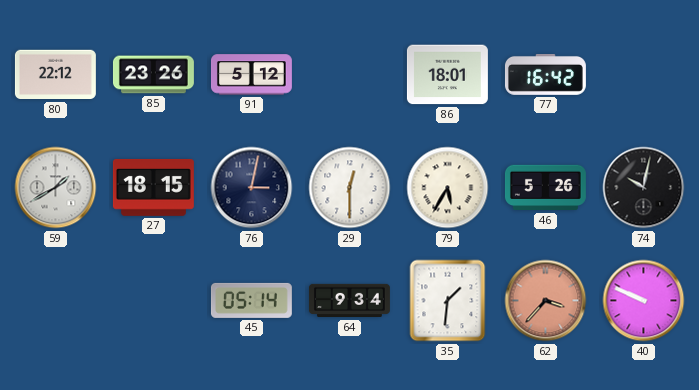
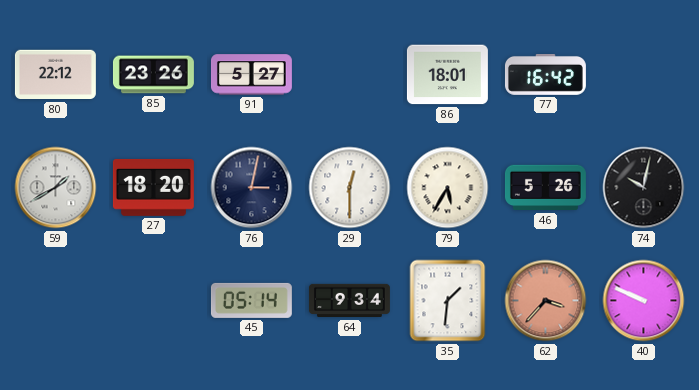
91: 5:12 -> 5:27
27: 18:15 -> 18:20
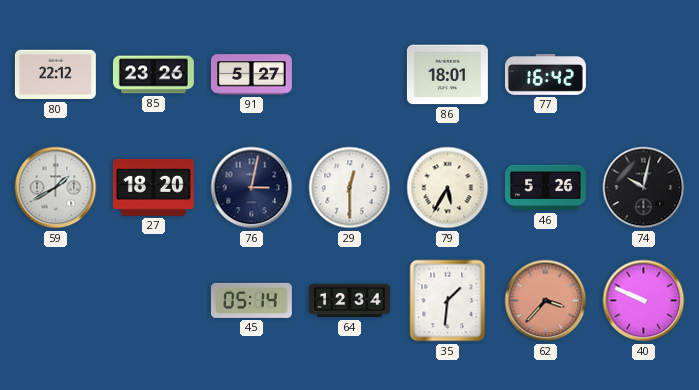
64: 9:34 -> 12:34
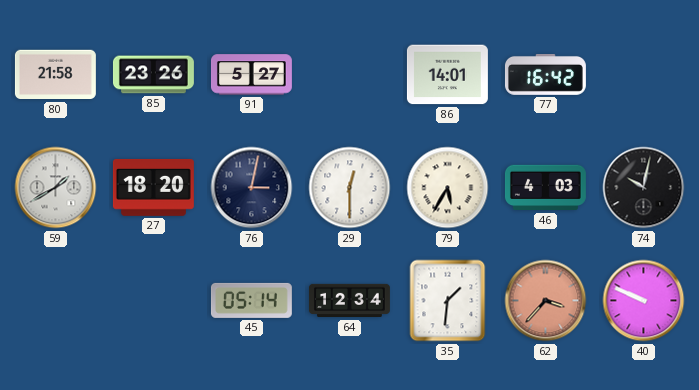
80: 22:12 -> 21:58
86: 18:01 -> 14:01
46: 5:26 -> 4:03
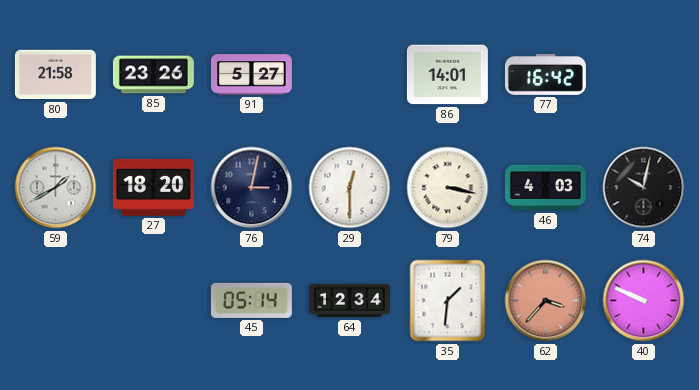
79: 5:35 -> 3:17
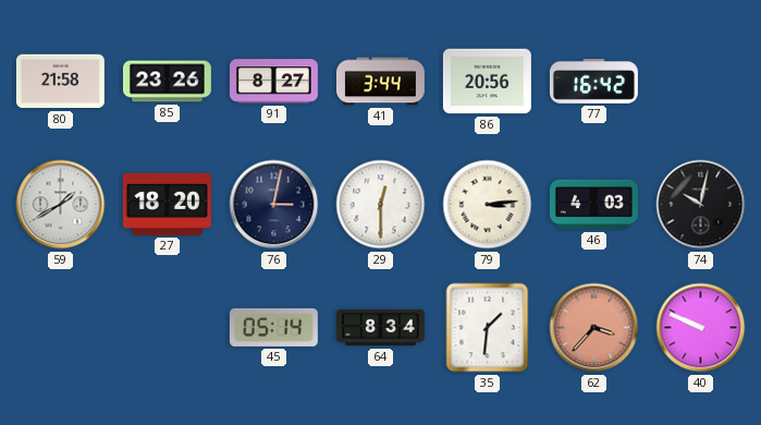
91: 5:27 -> 8:27
41: none -> 3:44
86: 14:01 -> 20:56
79: 3:17 -> 3:14
64: 12:34 -> 8:34
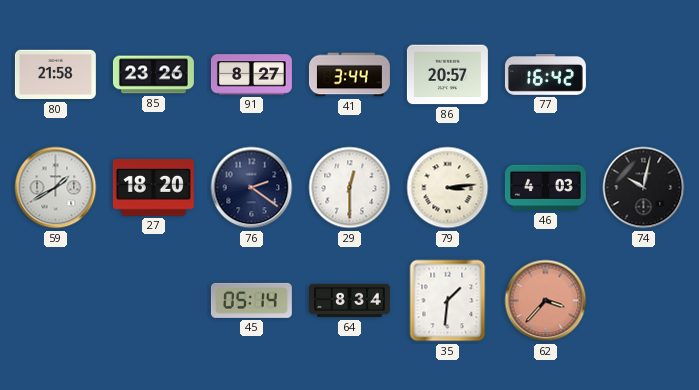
86: 20:56 -> 20:57
76: 3:02 -> 2:21
40: 9:49 -> none
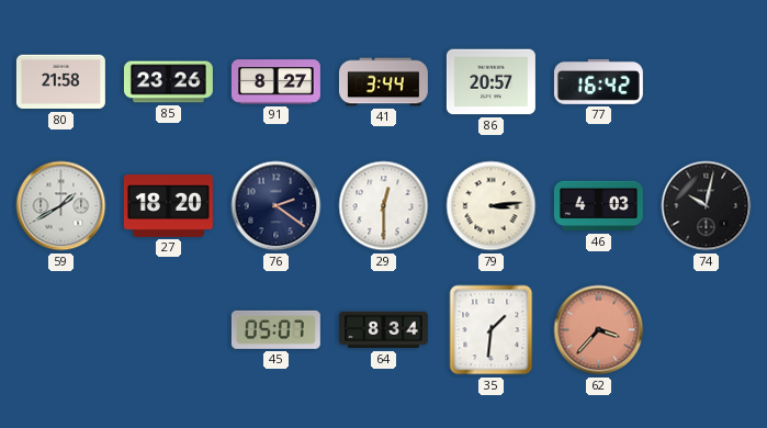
45: 05:14 -> 05:07
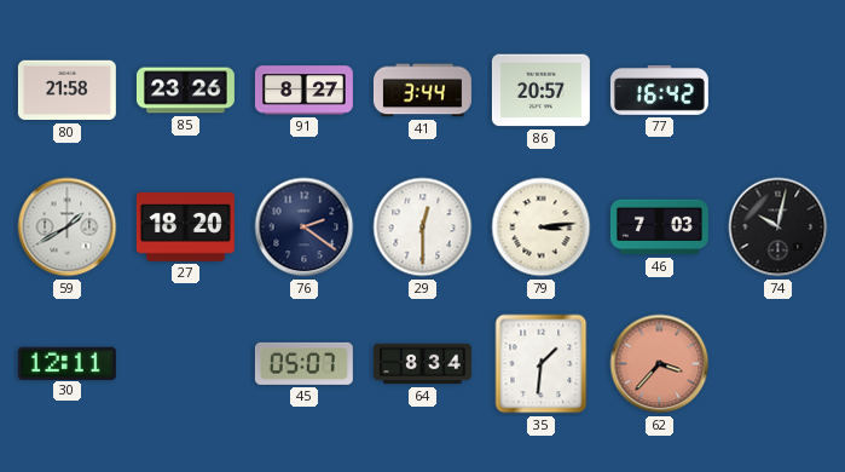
46: 4:03 -> 7:03
30: none -> 12:11
